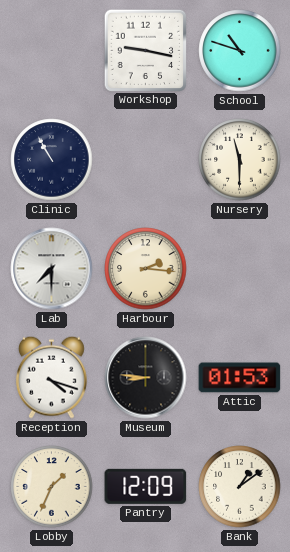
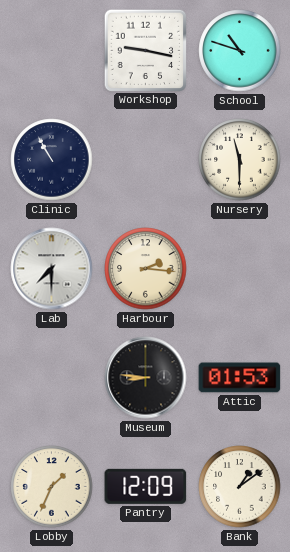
Reception: 4:18 -> none
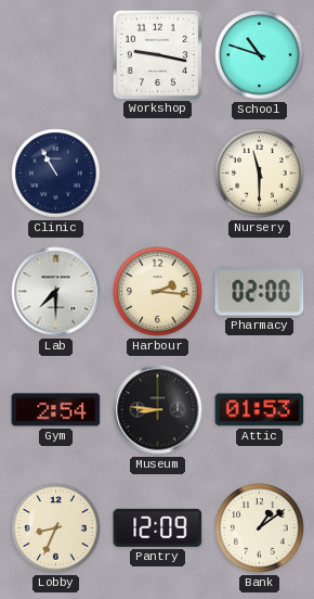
Pharmacy: none -> 02:00
Gym: none -> 2:54
Lobby: 1:34 -> 8:34
